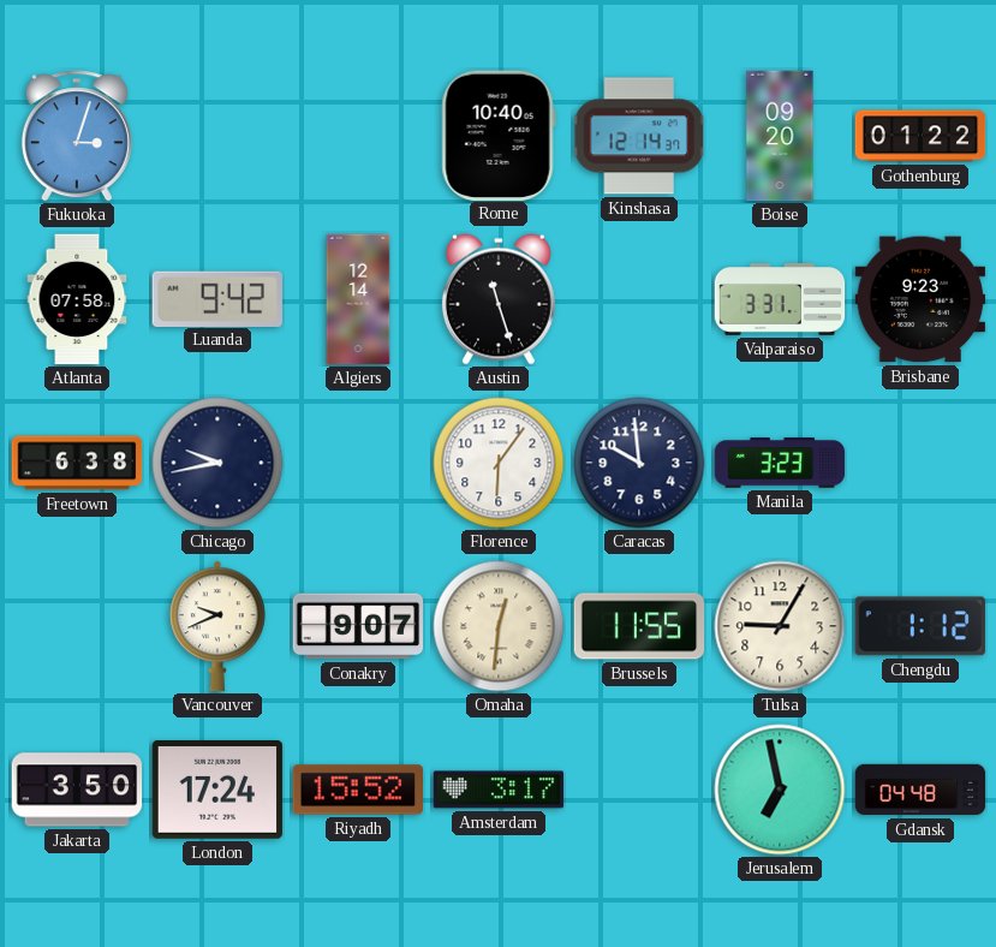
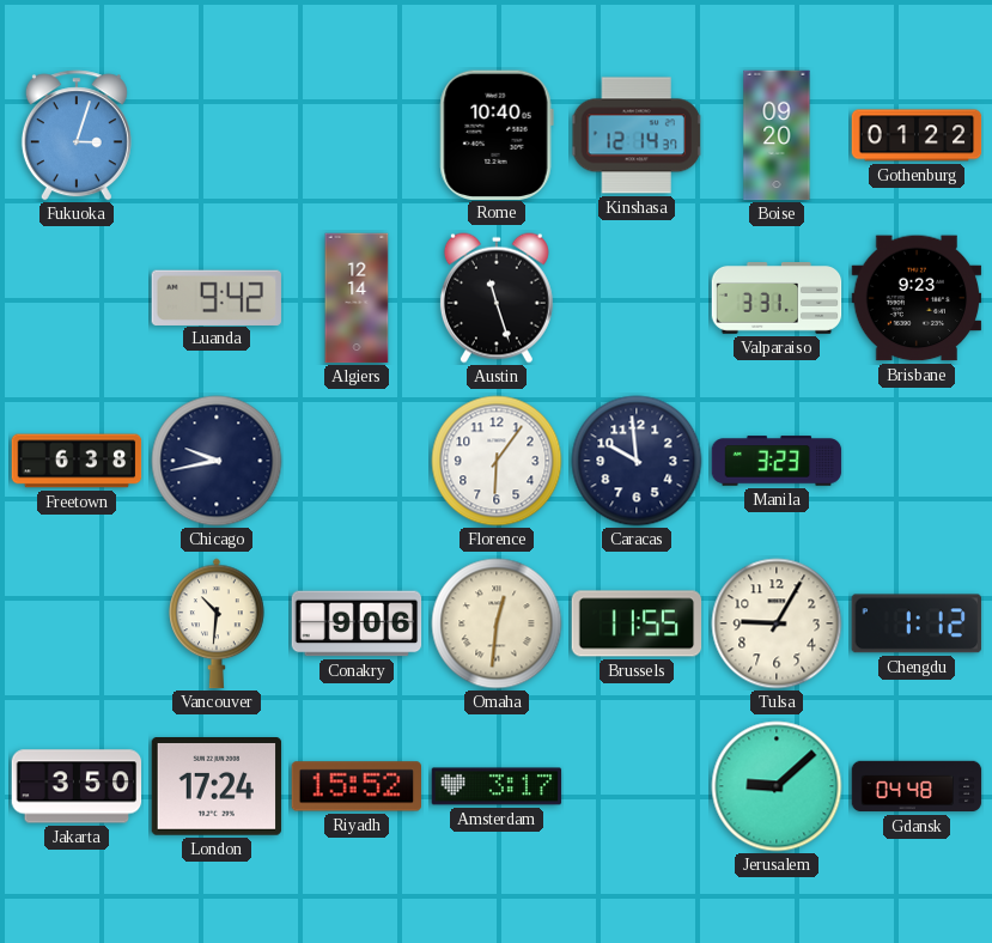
Atlanta: 07:58 -> none
Vancouver: 9:41 -> 10:31
Conakry: 9:07 -> 9:06
Jerusalem: 6:58 -> 9:08
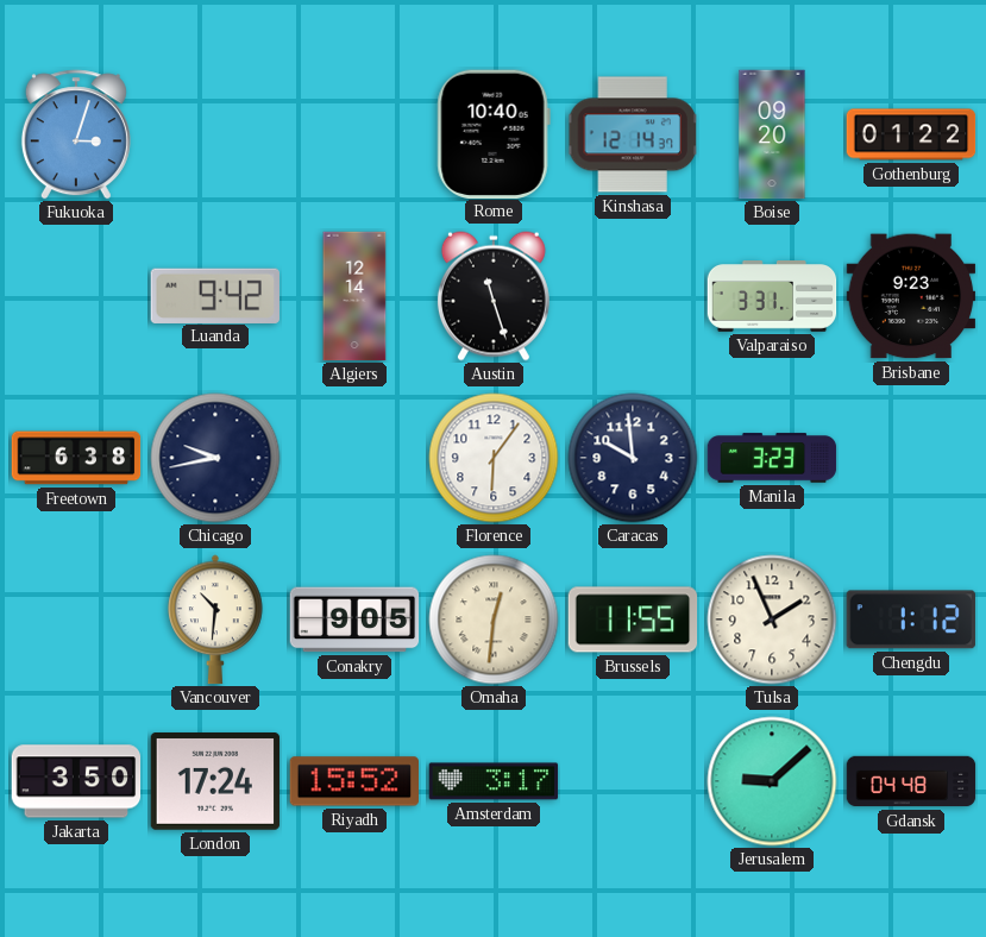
Conakry: 9:06 -> 9:05
Tulsa: 9:05 -> 1:56
